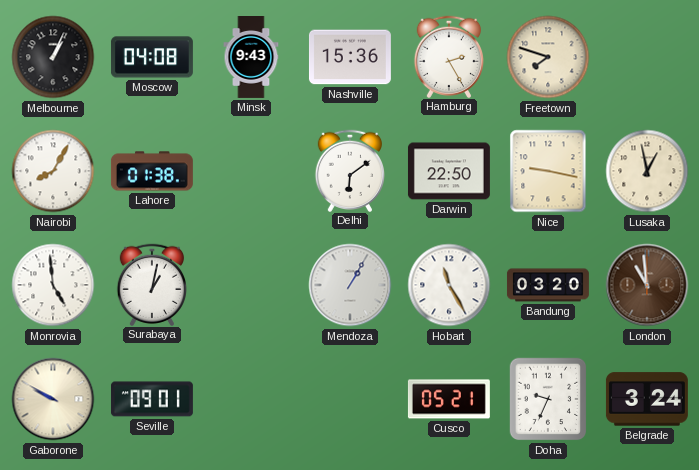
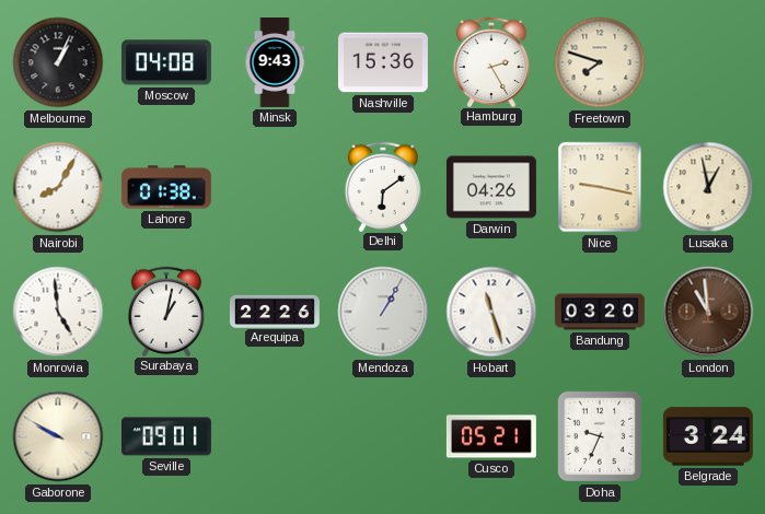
Darwin: 22:50 -> 04:26
Arequipa: none -> 22:26
Hobart: 11:25 -> 11:27
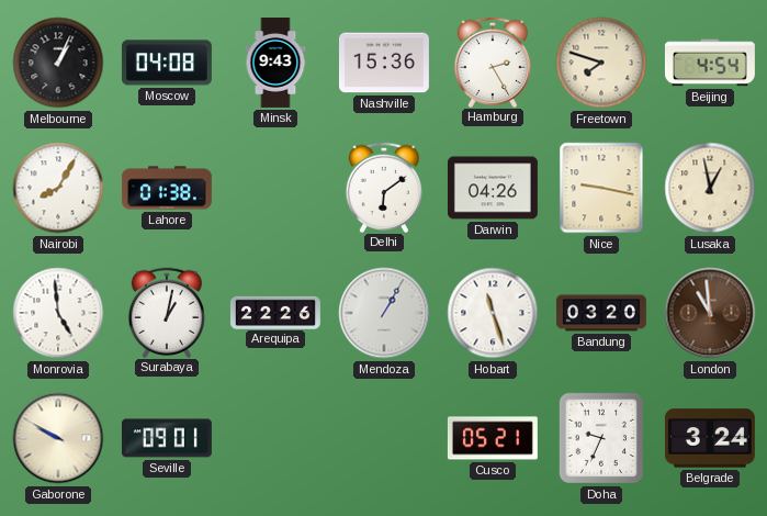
Beijing: none -> 4:54
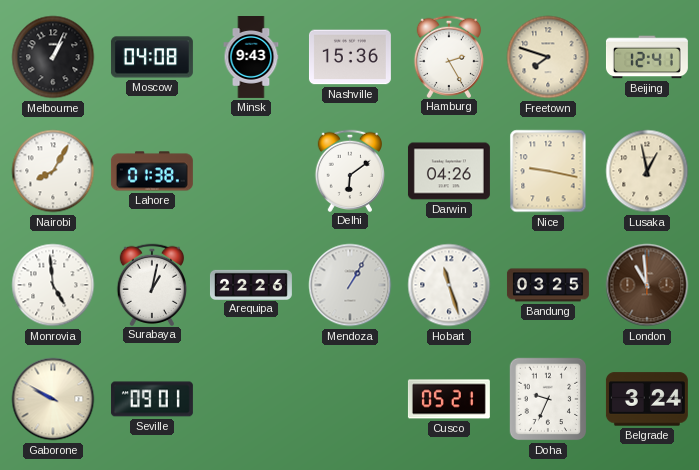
Beijing: 4:54 -> 12:41
Bandung: 03:20 -> 03:25
